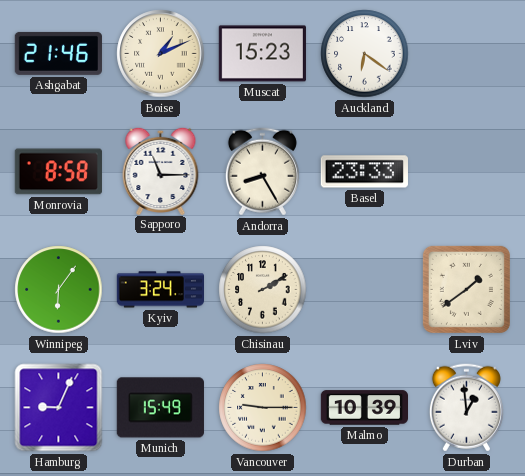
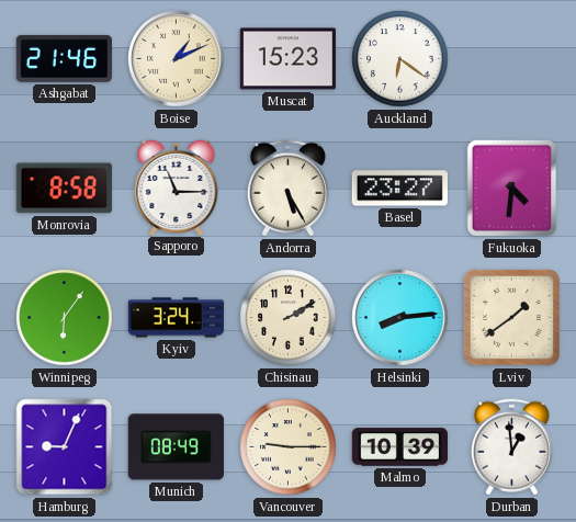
Andorra: 8:25 -> 5:25
Basel: 23:33 -> 23:27
Fukuoka: none -> 4:31
Helsinki: none -> 8:14
Munich: 15:49 -> 08:49
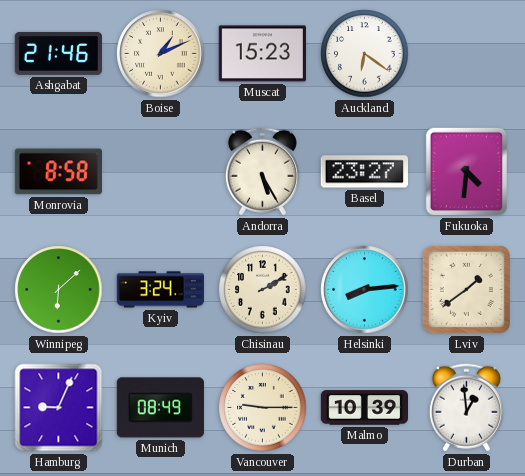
Sapporo: 11:15 -> none
Winnipeg: 6:06 -> 6:08
